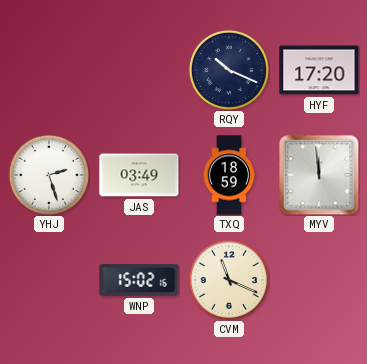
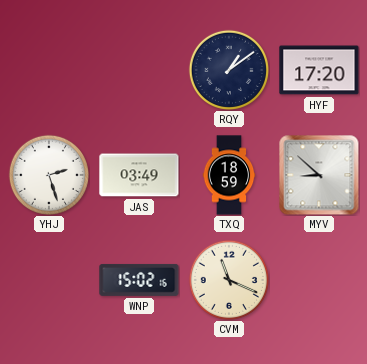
RQY: 10:19 -> 1:09
MYV: 11:59 -> 8:52
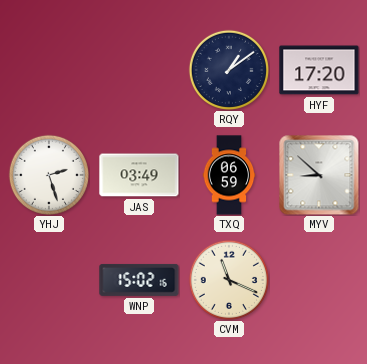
TXQ: 18:59 -> 06:59
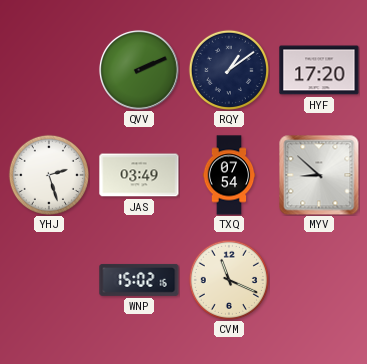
QVV: none -> 2:11
TXQ: 06:59 -> 07:54
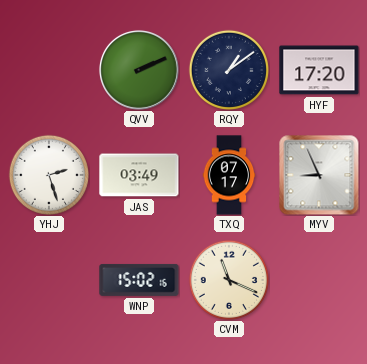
TXQ: 07:54 -> 07:17
MYV: 8:52 -> 8:56
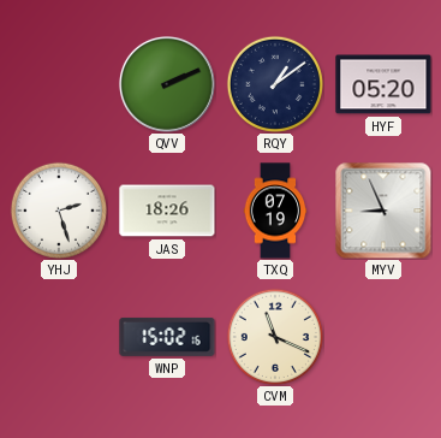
HYF: 17:20 -> 05:20
JAS: 03:49 -> 18:26
TXQ: 07:17 -> 07:19
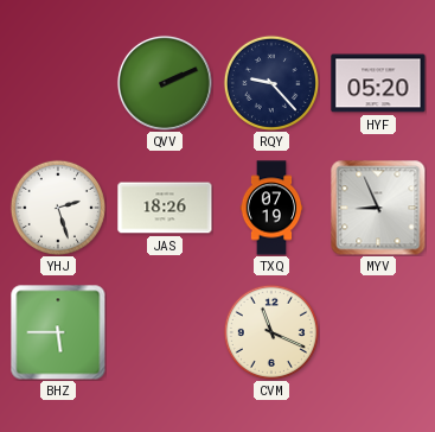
RQY: 1:09 -> 9:23
BHZ: none -> 5:45
WNP: 15:02 -> none
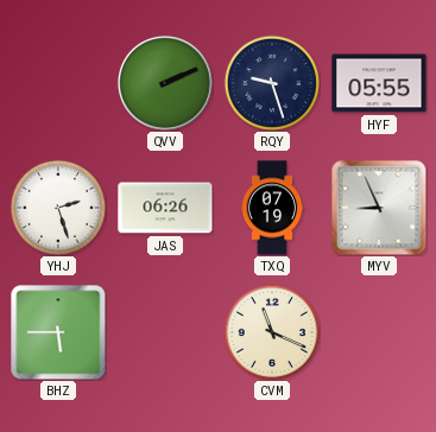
RQY: 9:23 -> 9:27
HYF: 05:20 -> 05:55
JAS: 18:26 -> 06:26
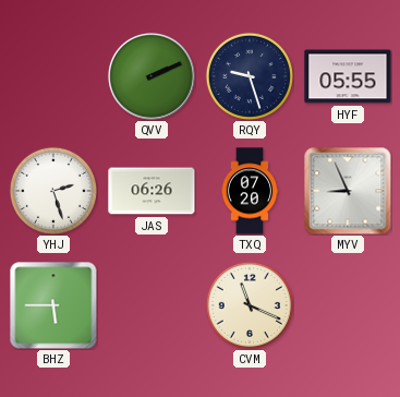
TXQ: 07:19 -> 07:20
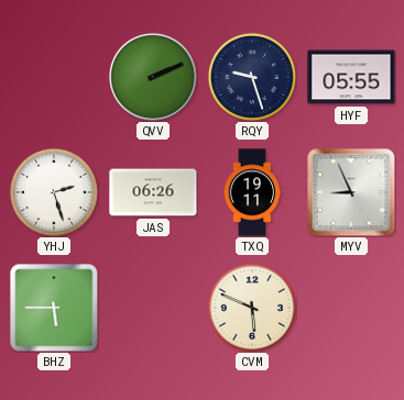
TXQ: 07:20 -> 19:11
CVM: 11:19 -> 5:49
